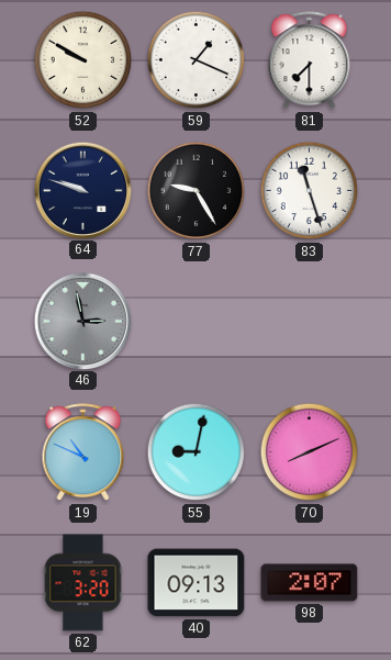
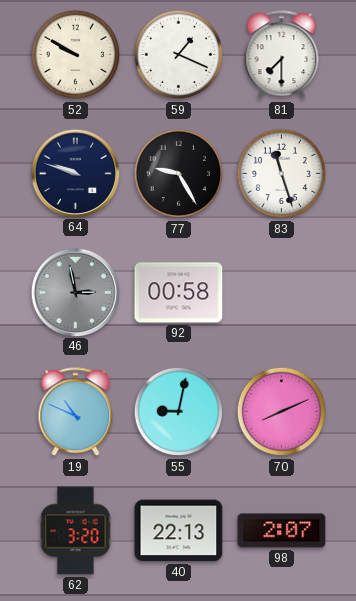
92: none -> 00:58
40: 09:13 -> 22:13
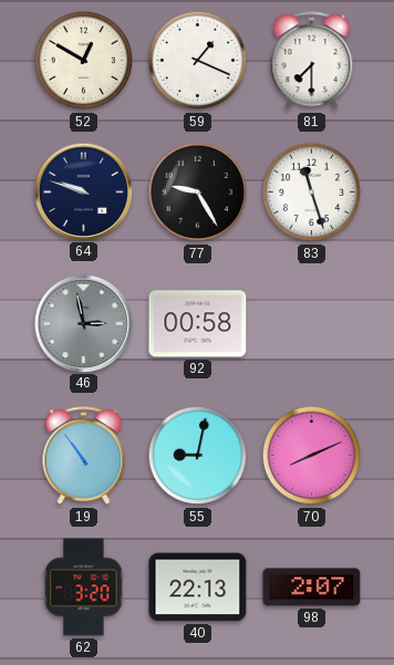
52: 9:50 -> 12:50
19: 10:49 -> 10:54
